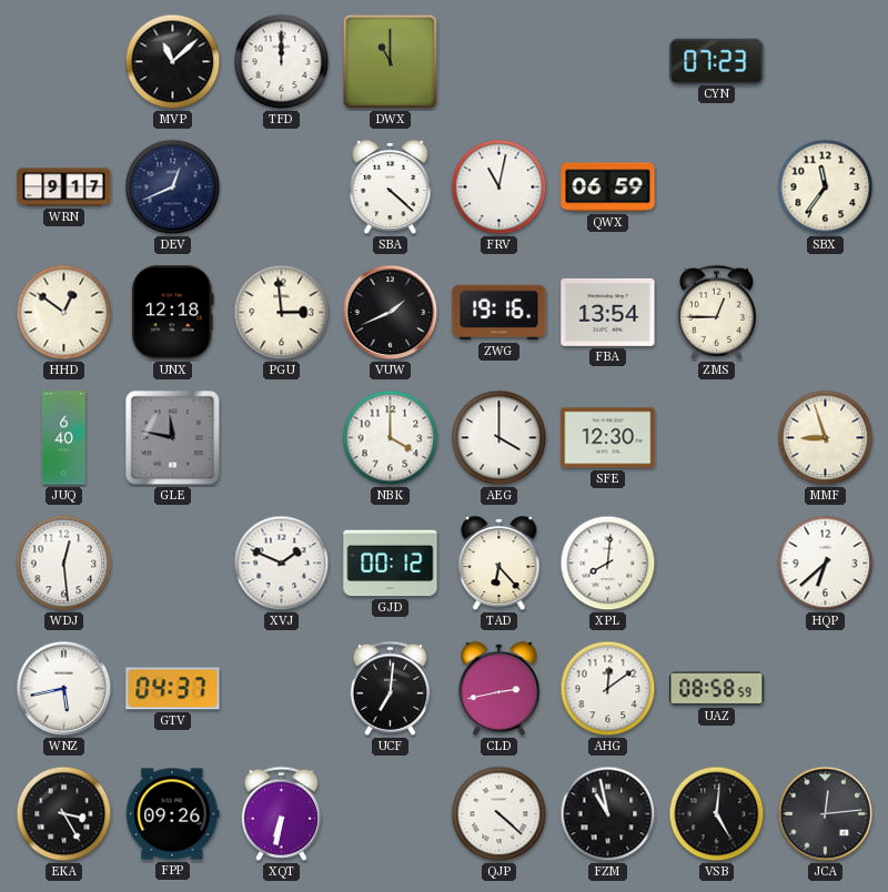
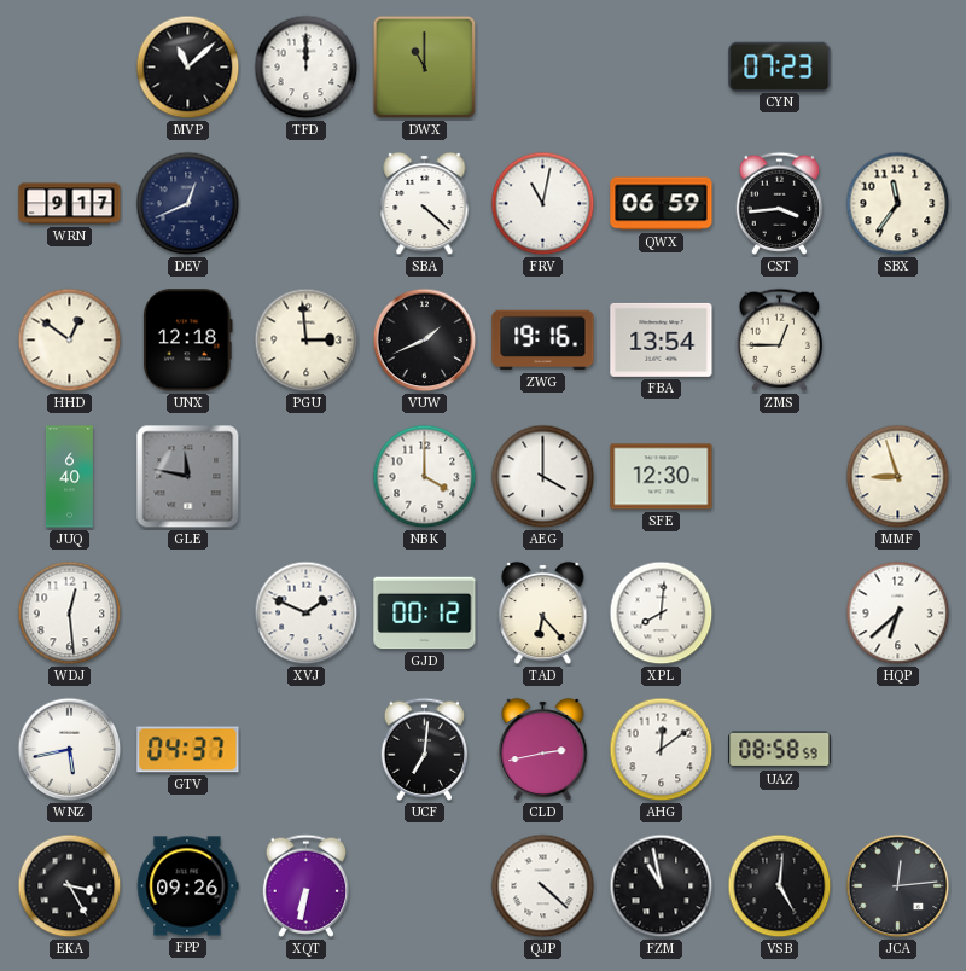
CST: none -> 3:44
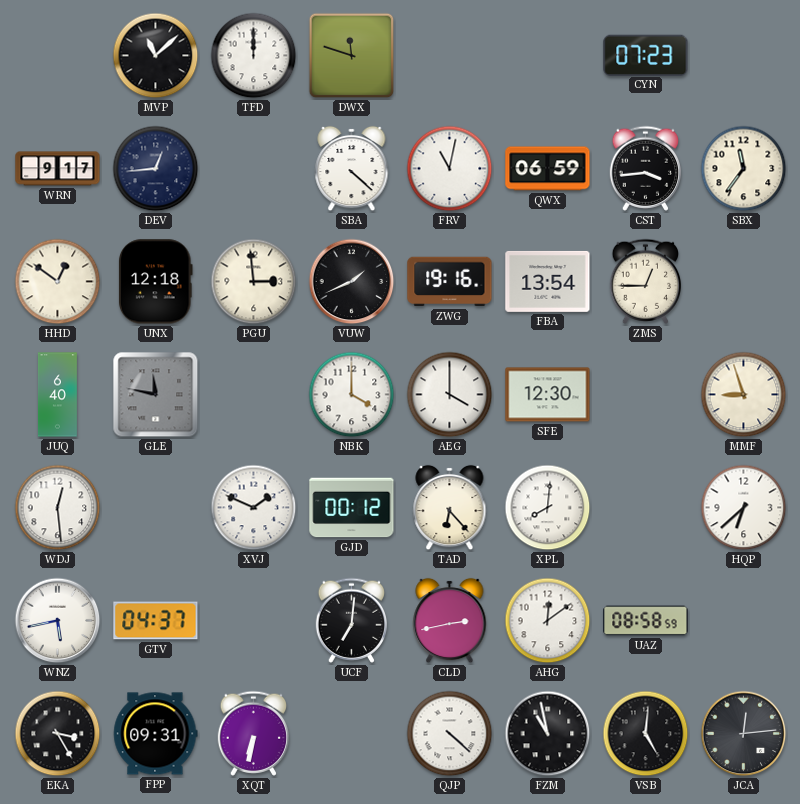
DWX: 11:00 -> 11:48
DEV: 12:41 -> 12:44
FPP: 09:26 -> 09:31
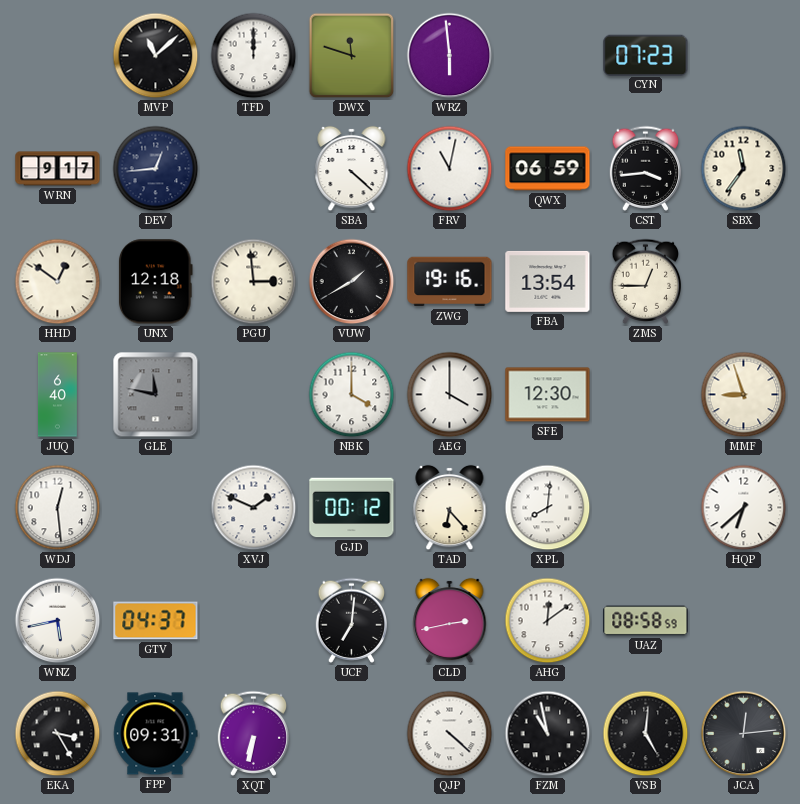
WRZ: none -> 5:59
VUW: 1:41 -> 1:40
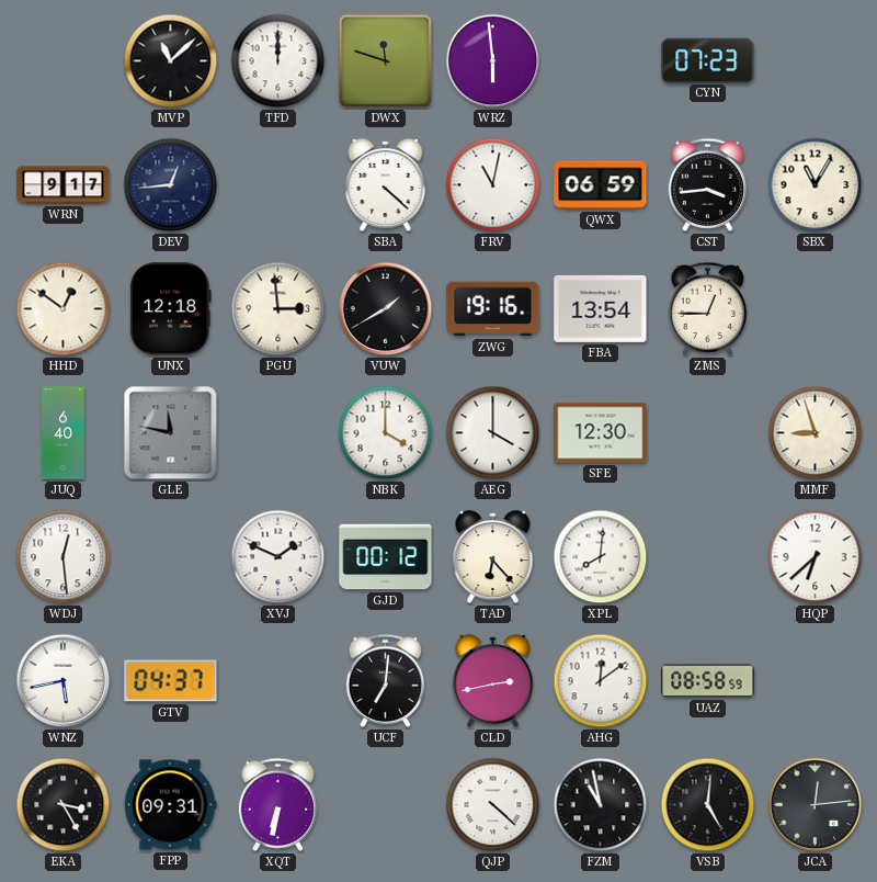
SBX: 11:36 -> 11:05
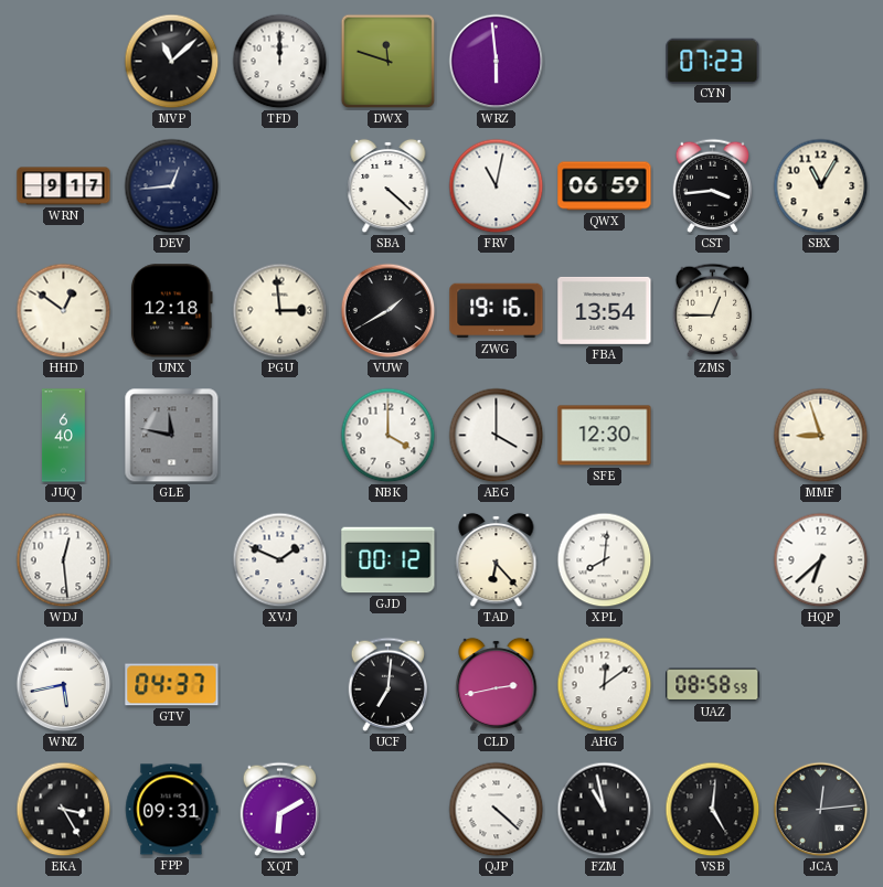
XQT: 6:32 -> 6:10
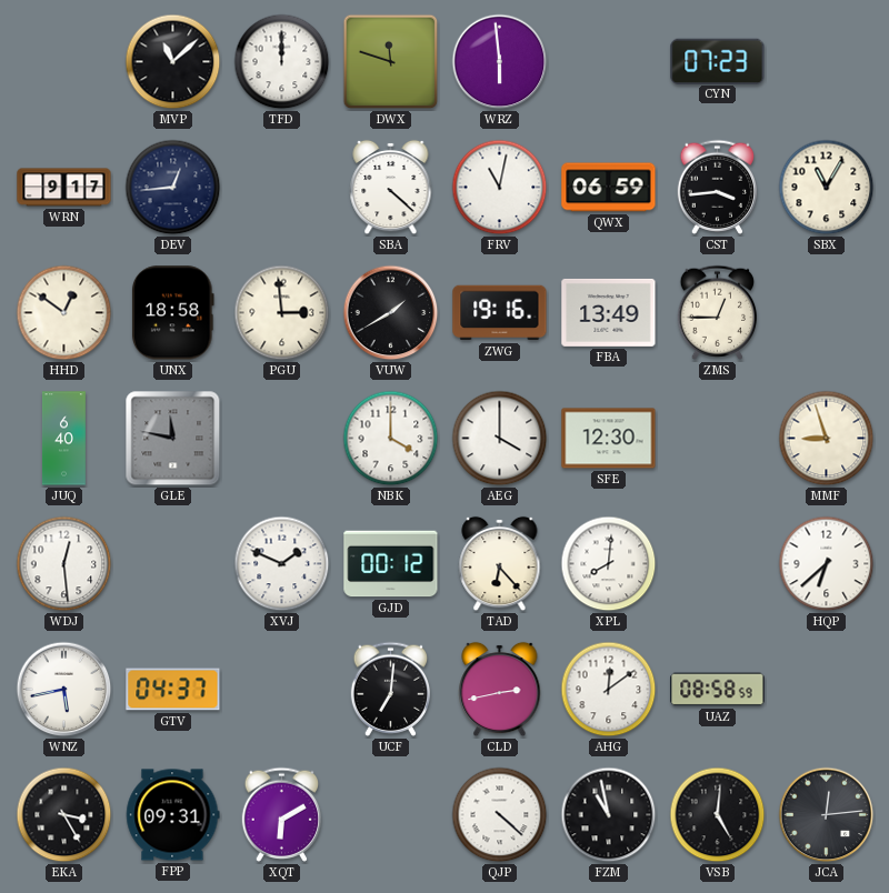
UNX: 12:18 -> 18:58
FBA: 13:54 -> 13:49
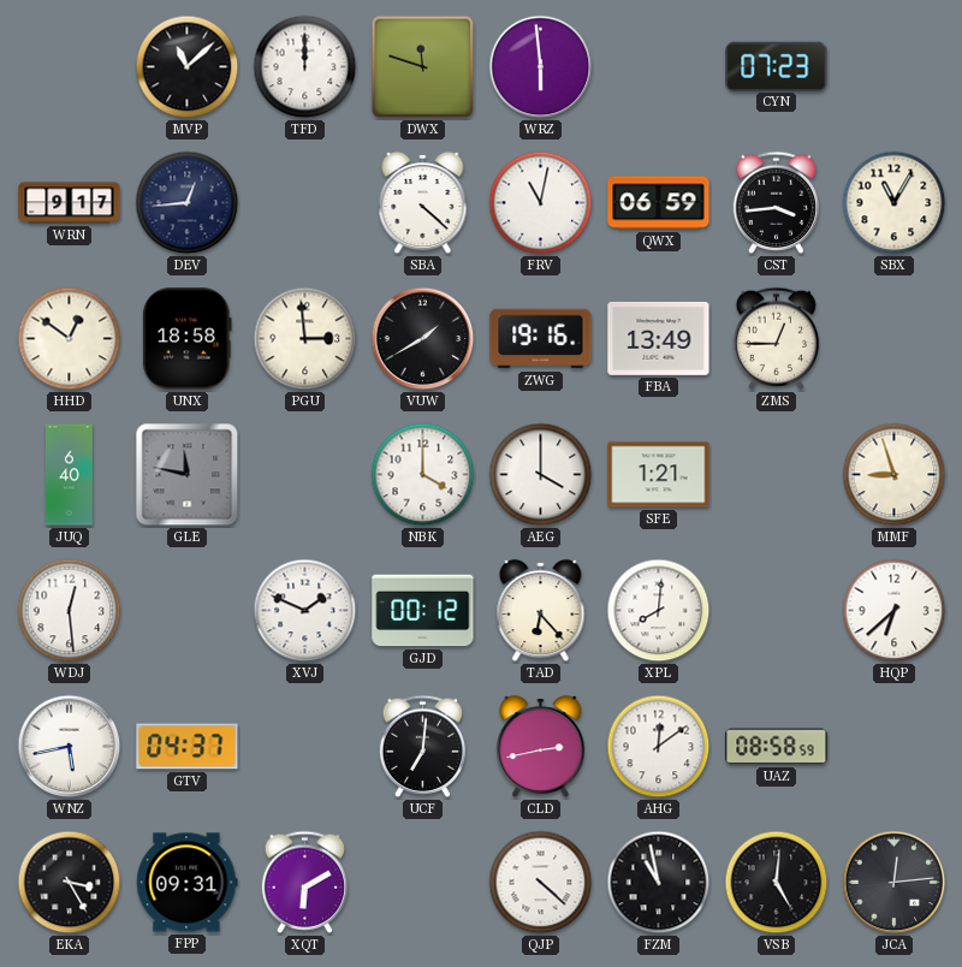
SFE: 12:30 -> 1:21
